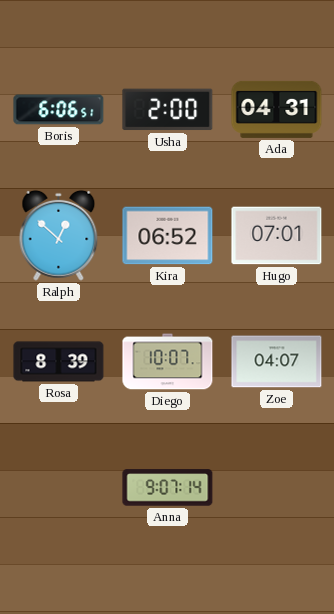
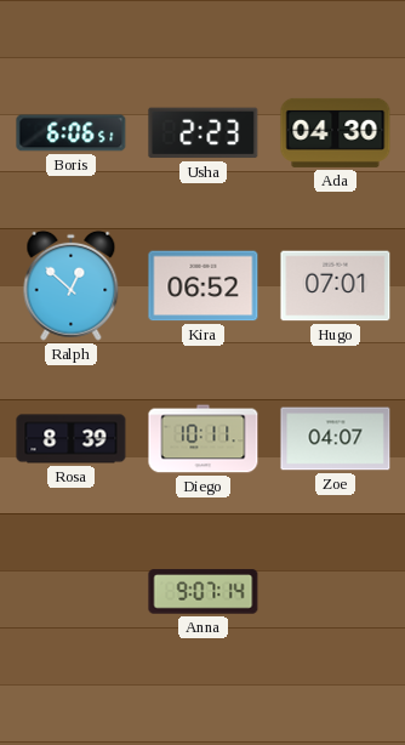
Usha: 2:00 -> 2:23
Ada: 04:31 -> 04:30
Diego: 10:07 -> 10:11
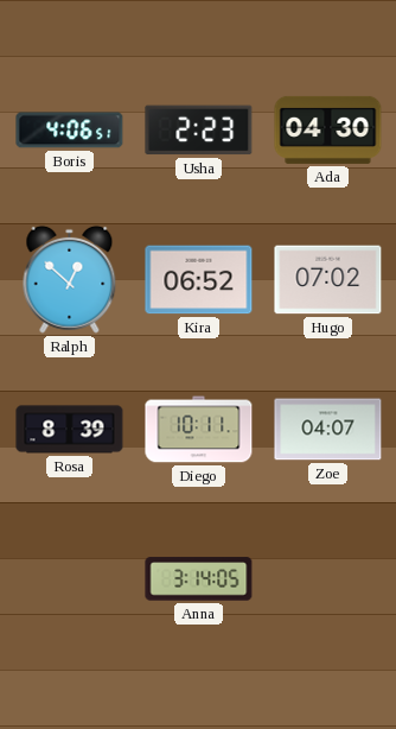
Boris: 6:06 -> 4:06
Hugo: 07:01 -> 07:02
Anna: 9:07 -> 3:14
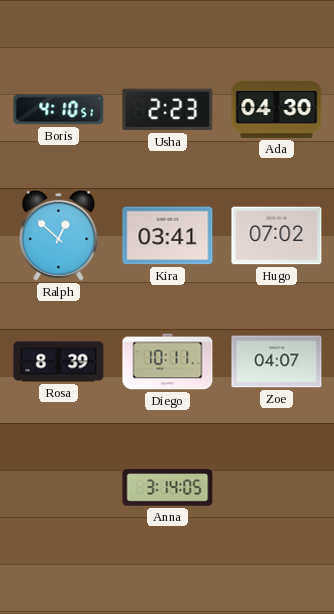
Boris: 4:06 -> 4:10
Kira: 06:52 -> 03:41
